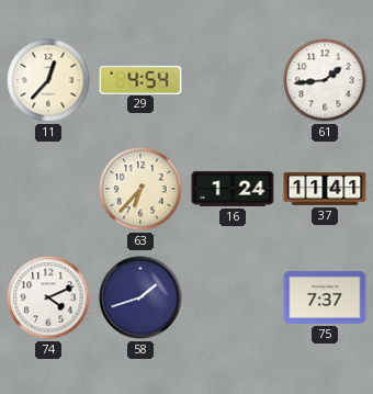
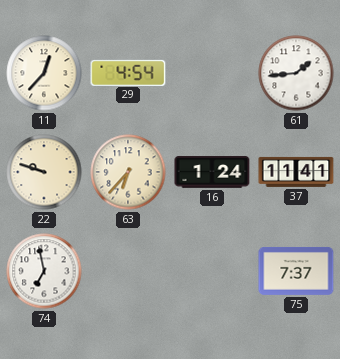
22: none -> 9:48
74: 4:11 -> 6:58
58: 1:42 -> none
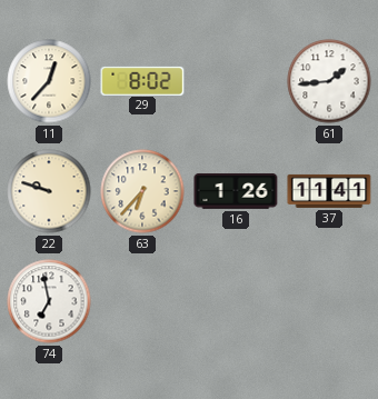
29: 4:54 -> 8:02
16: 1:24 -> 1:26
75: 7:37 -> none
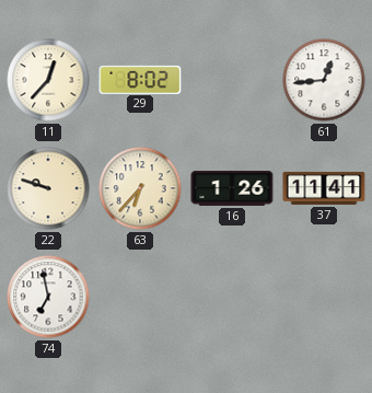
61: 1:44 -> 12:44
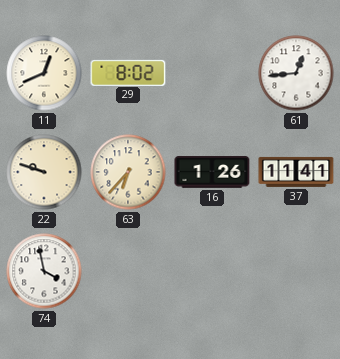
11: 12:37 -> 12:41
74: 6:58 -> 3:58
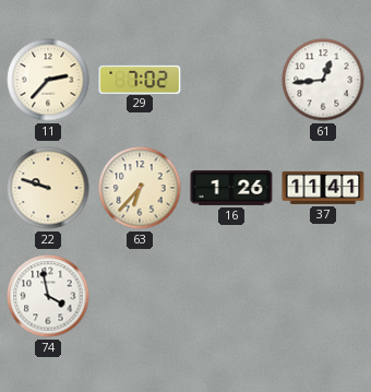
11: 12:41 -> 2:37
29: 8:02 -> 7:02
